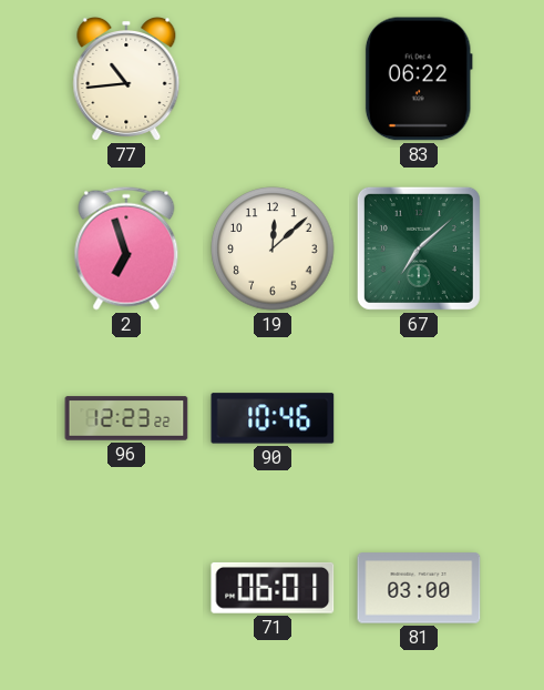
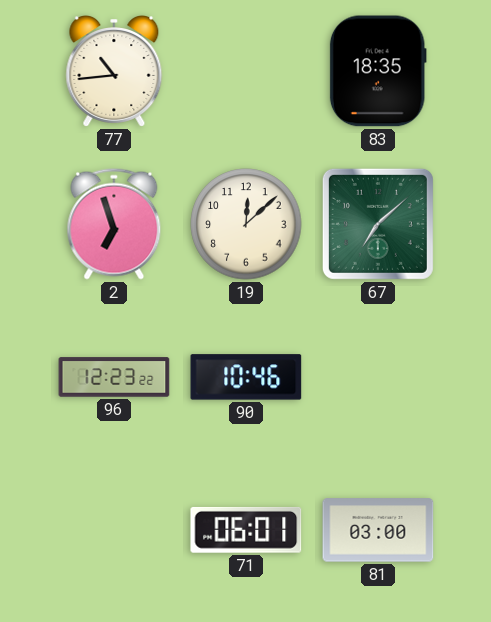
83: 06:22 -> 18:35
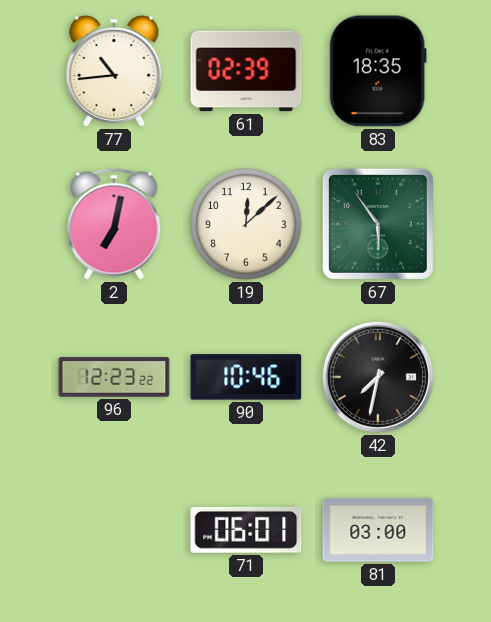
61: none -> 02:39
2: 6:57 -> 7:02
67: 7:08 -> 5:54
42: none -> 7:32
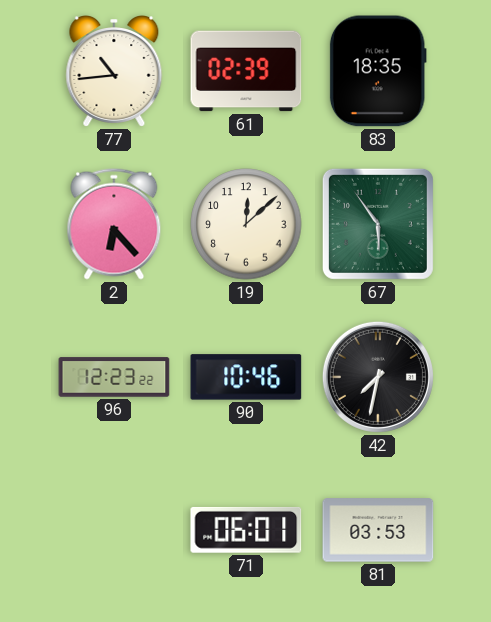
2: 7:02 -> 6:23
81: 03:00 -> 03:53
